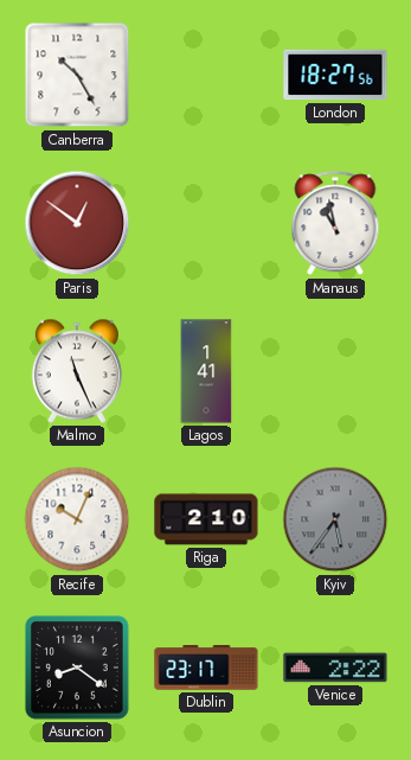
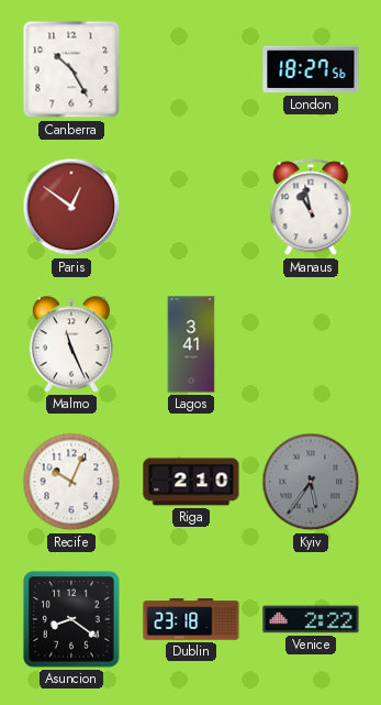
Lagos: 1:41 -> 3:41
Dublin: 23:17 -> 23:18
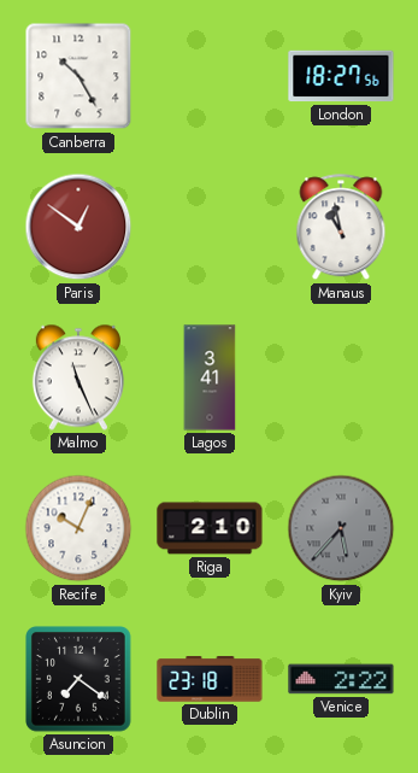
Kyiv: 5:36 -> 5:37
Asuncion: 8:21 -> 7:21
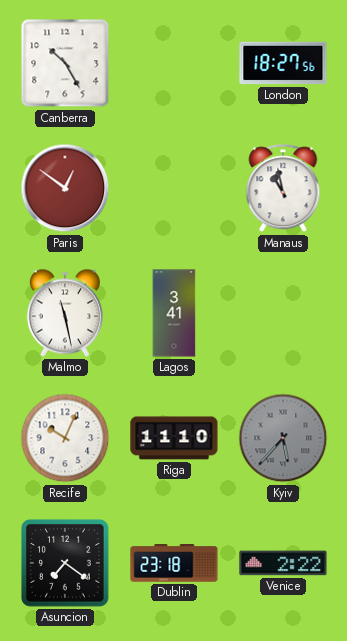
Malmo: 11:26 -> 11:28
Riga: 2:10 -> 11:10
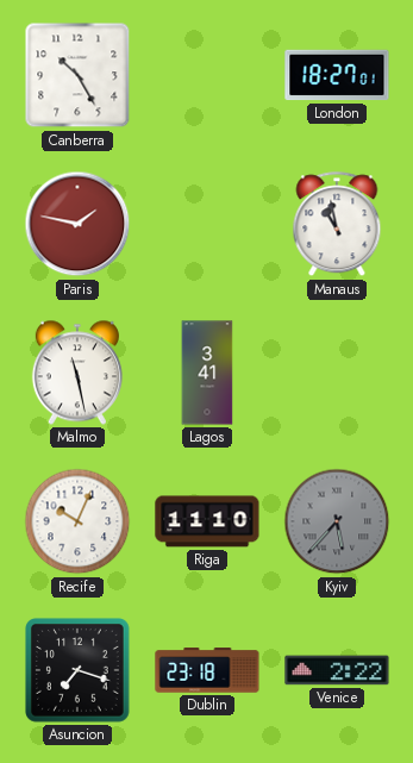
London: 18:27:56 -> 18:27:01
Paris: 12:51 -> 1:47
Asuncion: 7:21 -> 7:18
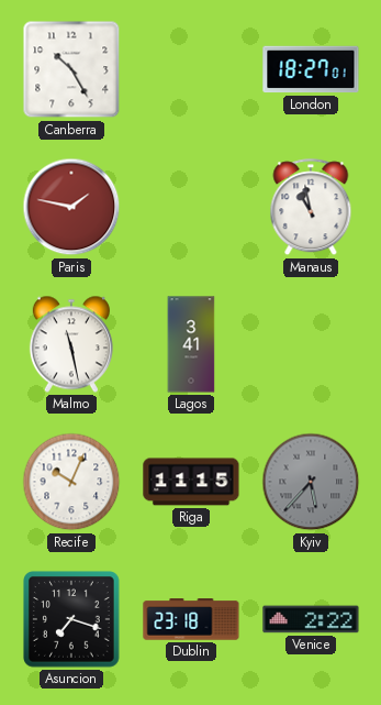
Riga: 11:10 -> 11:15
